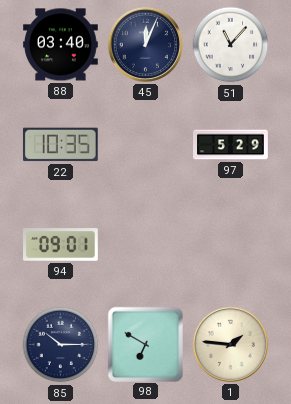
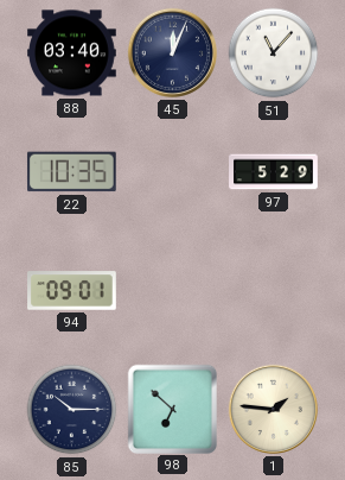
98: 6:50 -> 6:52
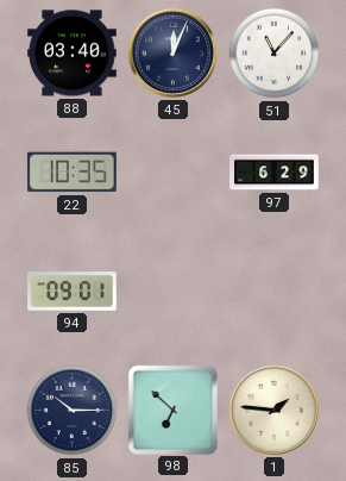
97: 5:29 -> 6:29
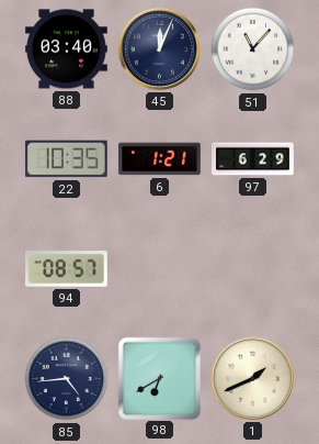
6: none -> 1:21
94: 09:01 -> 08:57
85: 10:15 -> 4:44
98: 6:52 -> 6:40
1: 1:46 -> 1:41
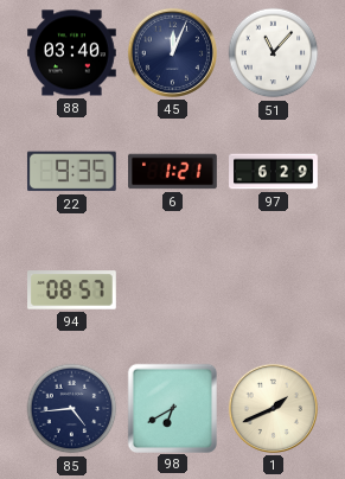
22: 10:35 -> 9:35
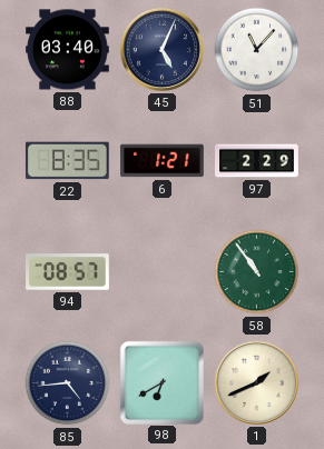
45: 12:04 -> 5:04
22: 9:35 -> 8:35
97: 6:29 -> 2:29
58: none -> 10:54
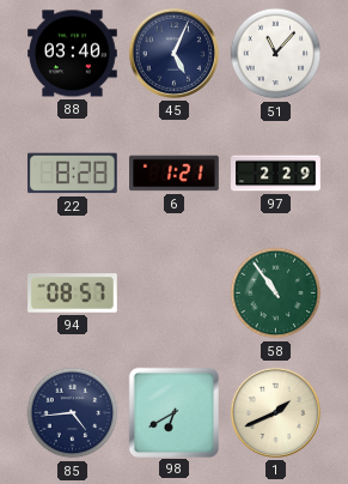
22: 8:35 -> 8:28
